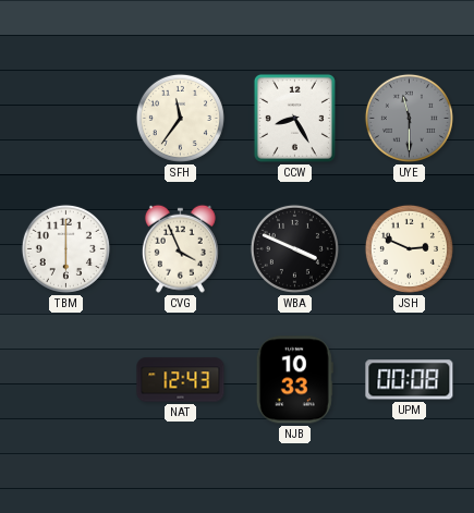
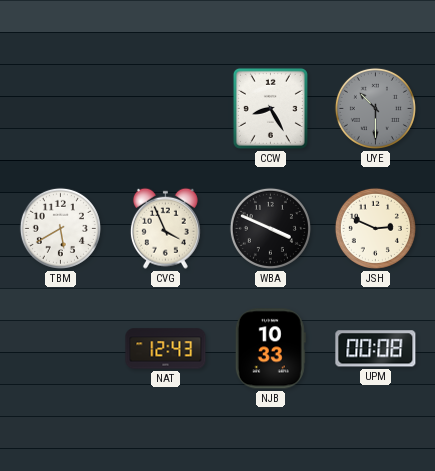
SFH: 11:36 -> none
UYE: 11:30 -> 10:30
TBM: 6:00 -> 5:40
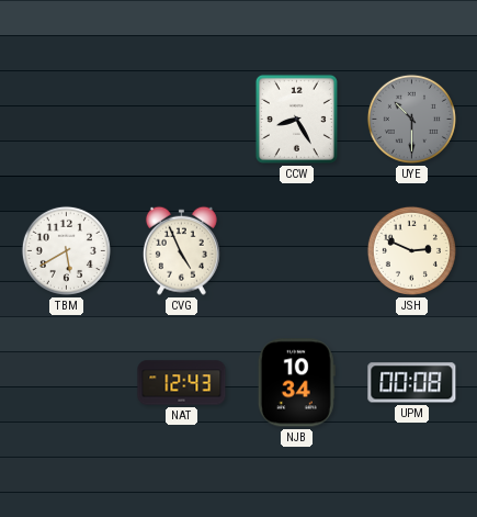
CVG: 3:56 -> 4:56
WBA: 3:49 -> none
NJB: 10:33 -> 10:34
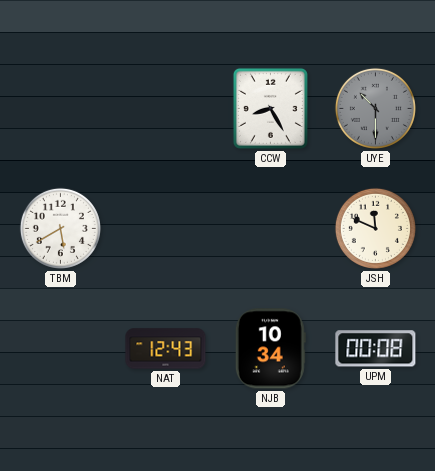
CVG: 4:56 -> none
JSH: 2:49 -> 11:49
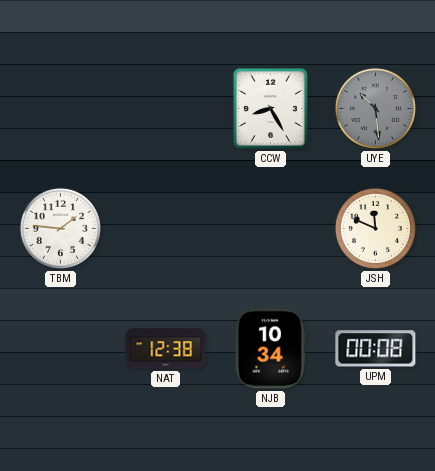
UYE: 10:30 -> 10:29
TBM: 5:40 -> 1:46
NAT: 12:43 -> 12:38
